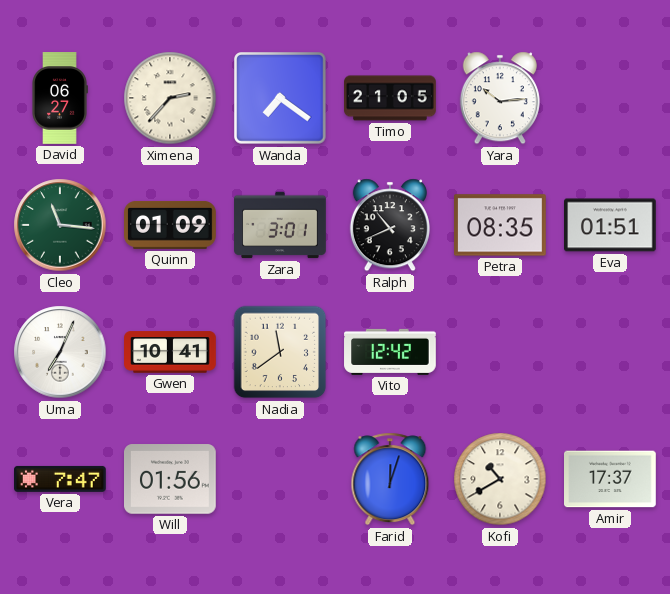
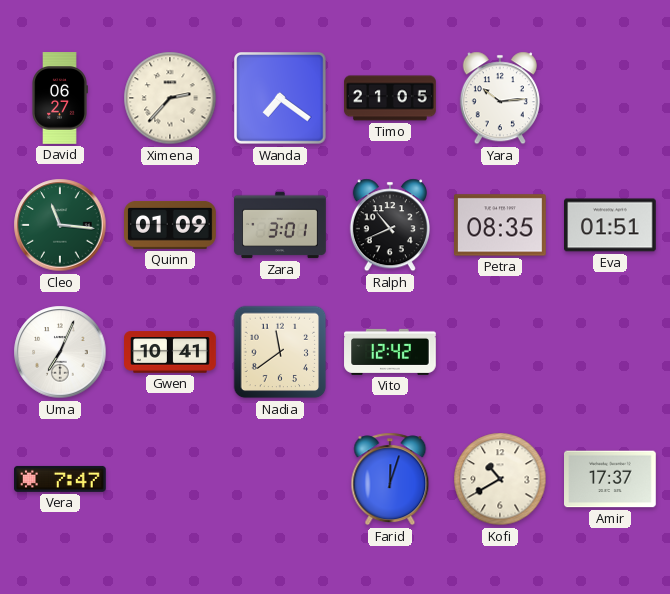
Will: 01:56 -> none
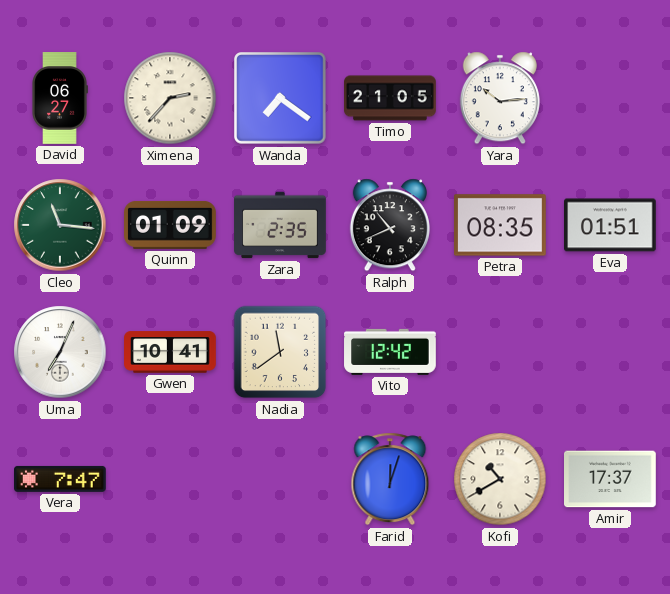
Zara: 3:01 -> 2:35
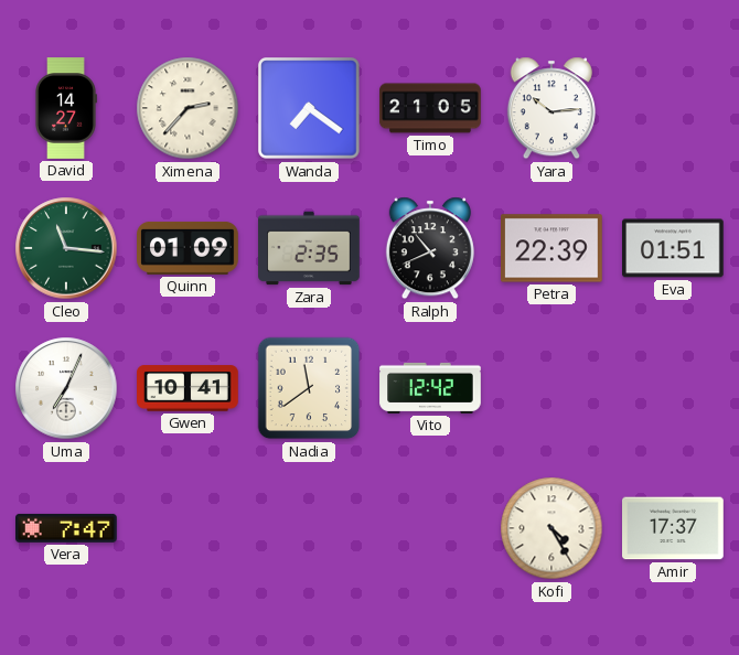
David: 06:27 -> 14:27
Petra: 08:35 -> 22:39
Farid: 12:03 -> none
Kofi: 10:40 -> 4:25
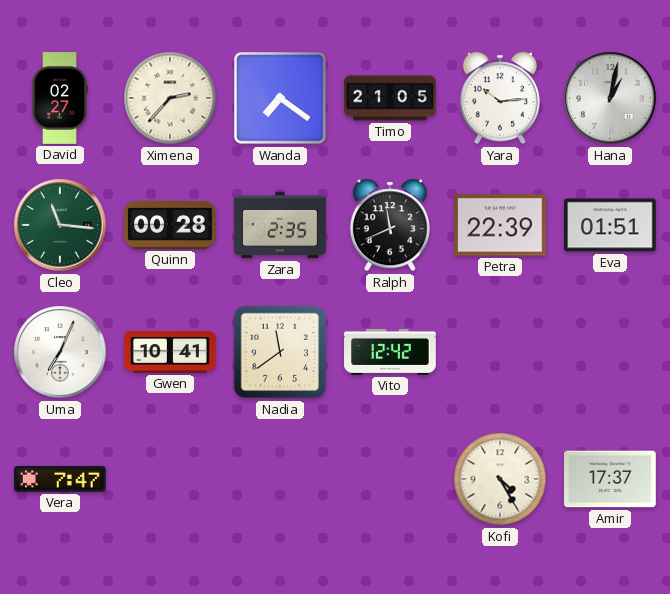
David: 14:27 -> 02:27
Hana: none -> 1:02
Quinn: 01:09 -> 00:28
Ralph: 10:41 -> 11:41
